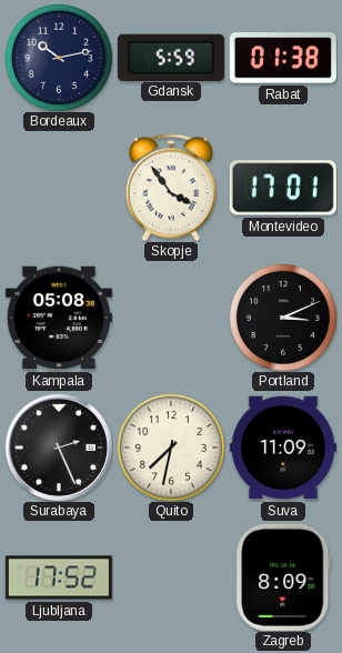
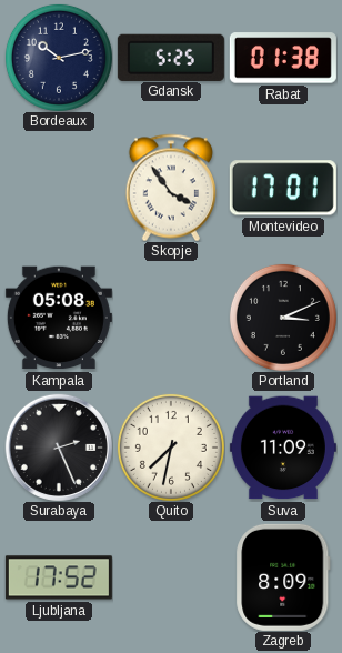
Gdansk: 5:59 -> 5:25
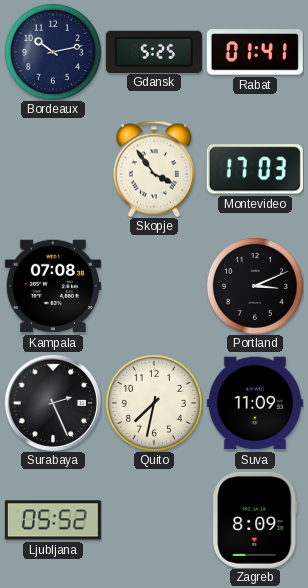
Rabat: 01:38 -> 01:41
Montevideo: 17:01 -> 17:03
Kampala: 05:08 -> 07:08
Ljubljana: 17:52 -> 05:52
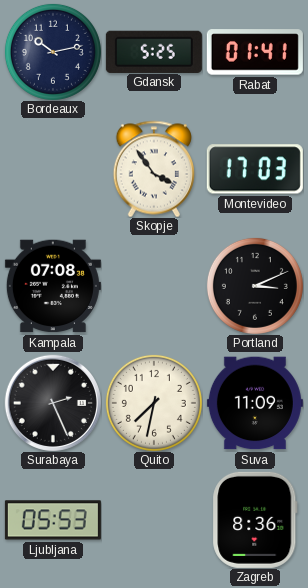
Ljubljana: 05:52 -> 05:53
Zagreb: 8:09 -> 8:36
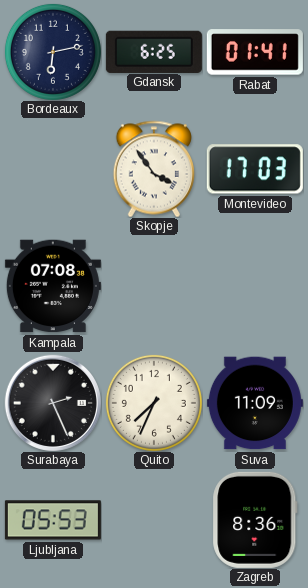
Bordeaux: 10:13 -> 6:13
Gdansk: 5:25 -> 6:25
Portland: 3:11 -> none
Quito: 7:32 -> 7:34
